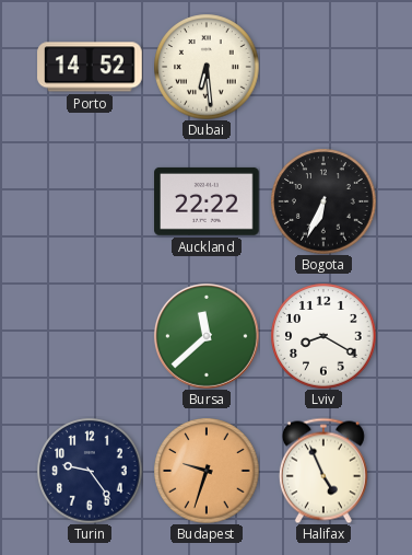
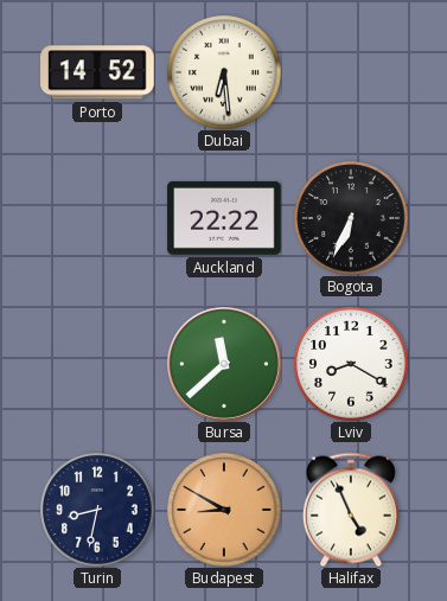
Turin: 9:24 -> 8:32
Budapest: 9:33 -> 8:50
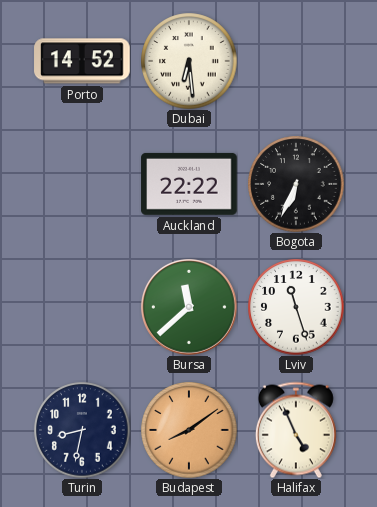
Lviv: 8:20 -> 11:27
Budapest: 8:50 -> 8:09
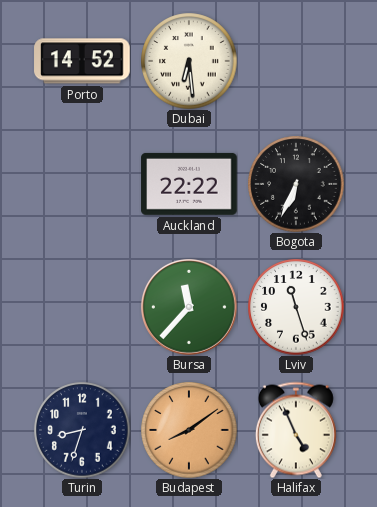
Bursa: 11:38 -> 11:37
Turin: 8:32 -> 8:33
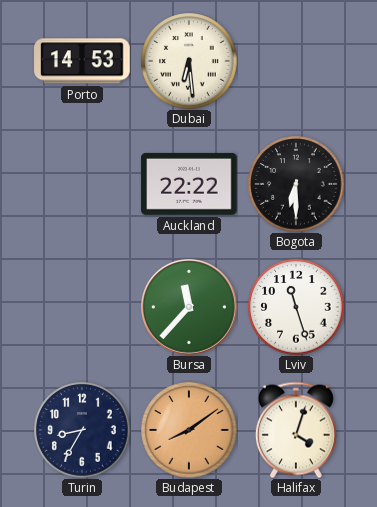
Porto: 14:52 -> 14:53
Bogota: 6:34 -> 6:30
Turin: 8:33 -> 8:35
Halifax: 4:56 -> 4:03
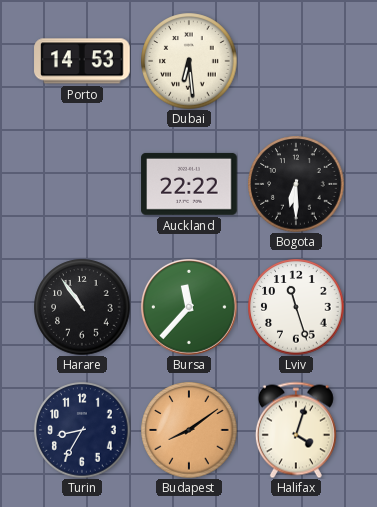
Harare: none -> 10:54
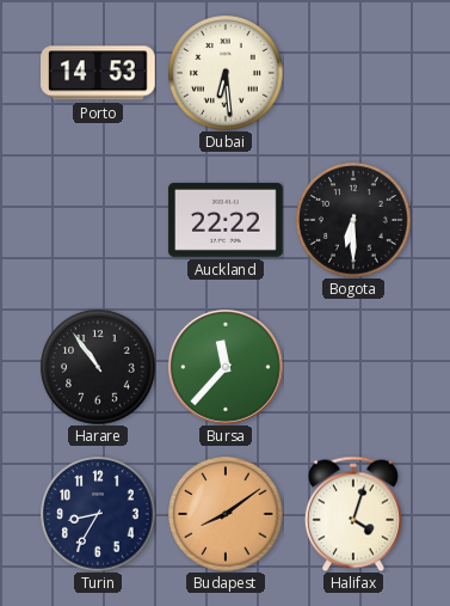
Lviv: 11:27 -> none
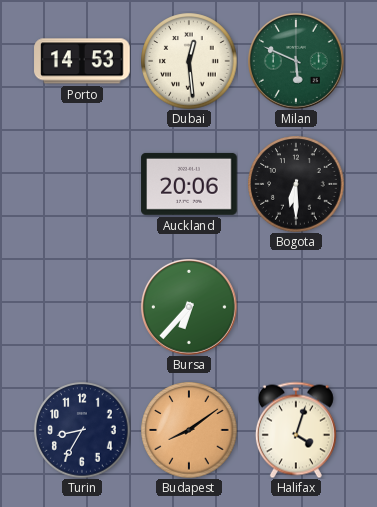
Dubai: 6:29 -> 12:29
Milan: none -> 5:49
Auckland: 22:22 -> 20:06
Harare: 10:54 -> none
Bursa: 11:37 -> 6:37
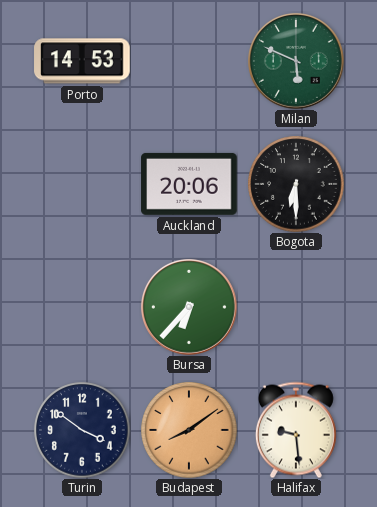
Dubai: 12:29 -> none
Turin: 8:35 -> 3:51
Halifax: 4:03 -> 9:29
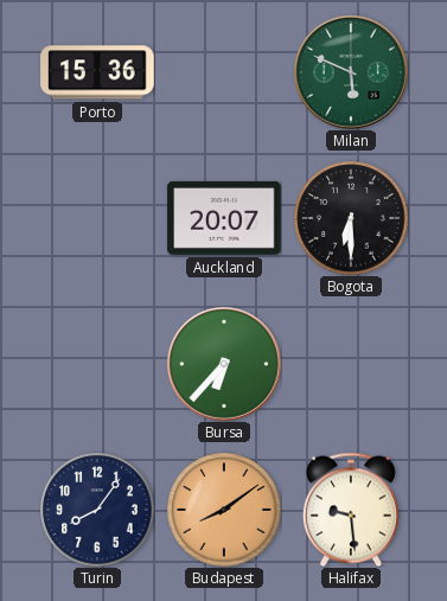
Porto: 14:53 -> 15:36
Auckland: 20:06 -> 20:07
Turin: 3:51 -> 8:06
